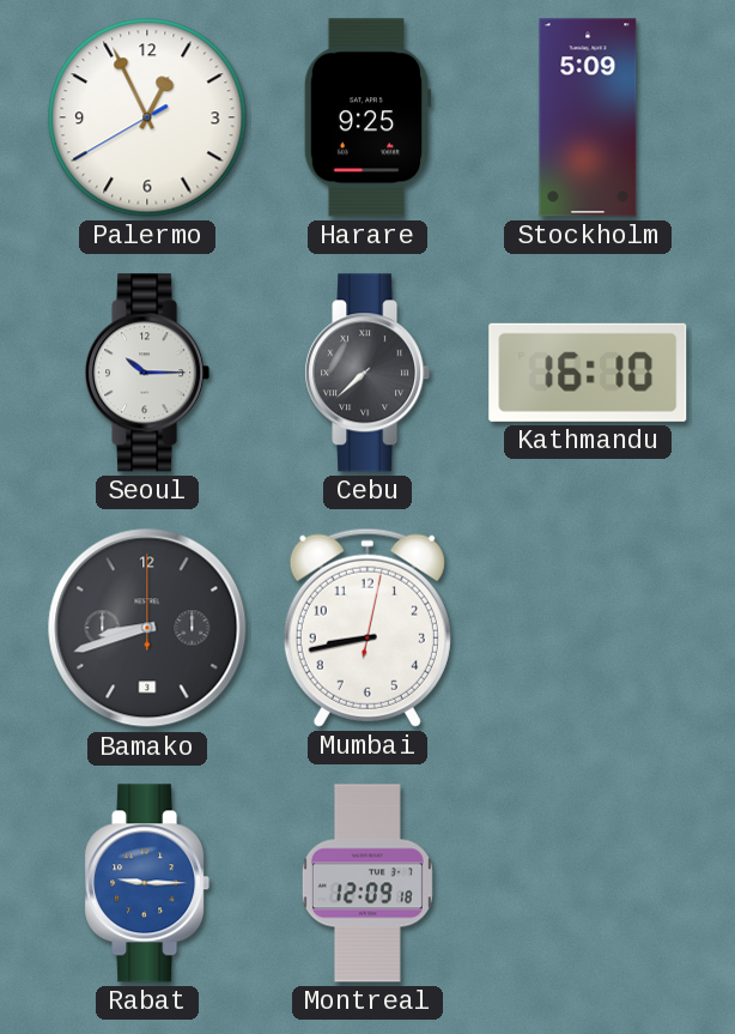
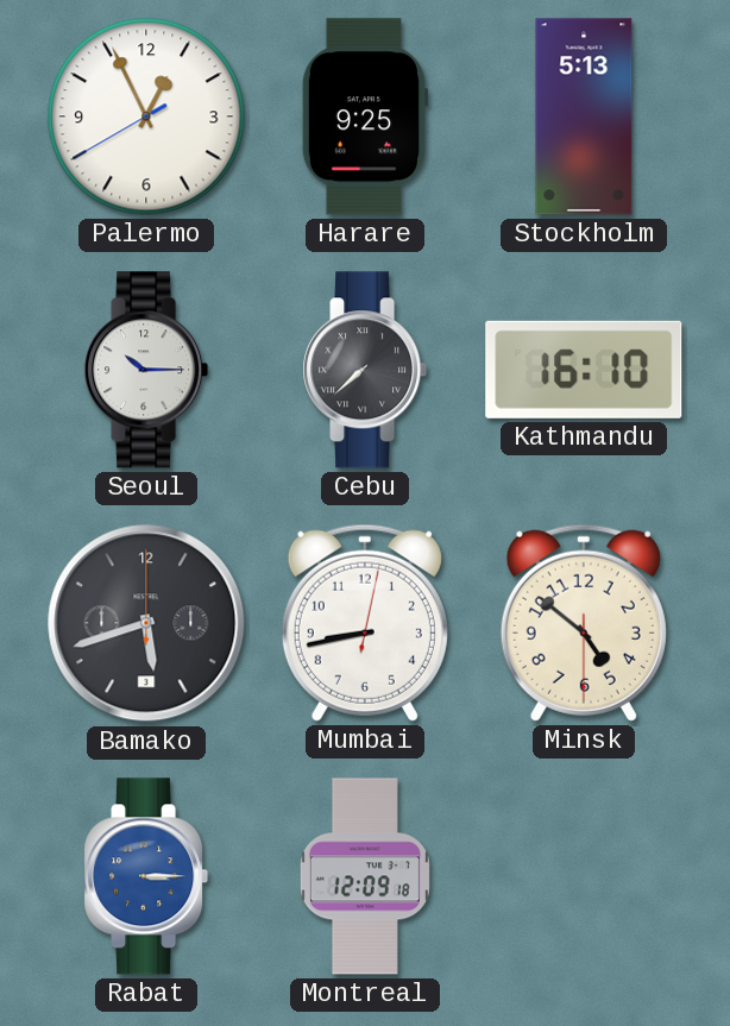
Stockholm: 5:09 -> 5:13
Bamako: 8:42 -> 5:42
Minsk: none -> 4:51
Rabat: 9:15 -> 3:15
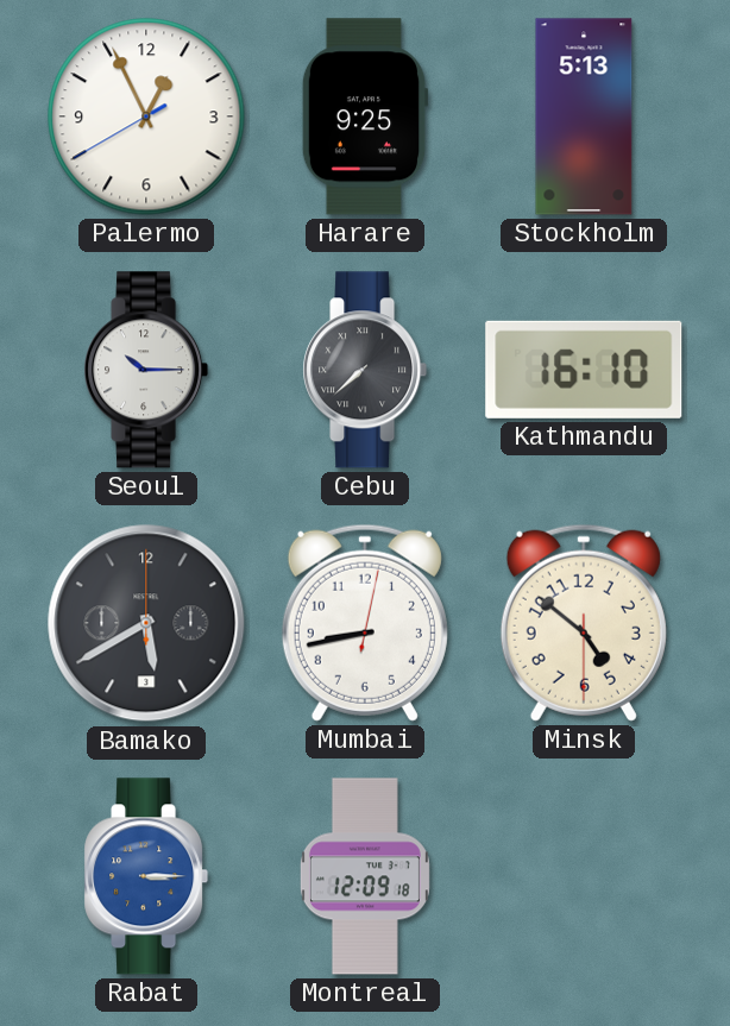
Bamako: 5:42 -> 5:40
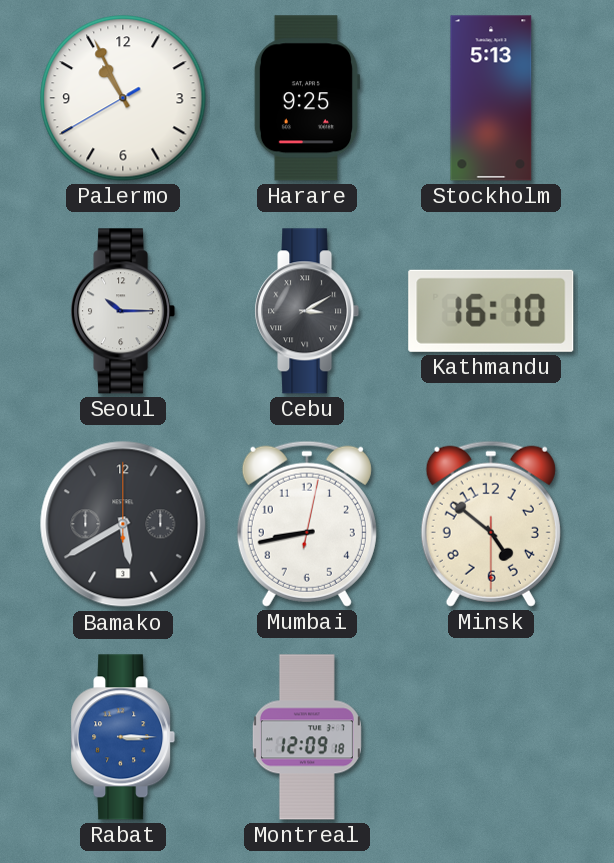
Palermo: 12:55 -> 10:55
Cebu: 7:38 -> 3:10
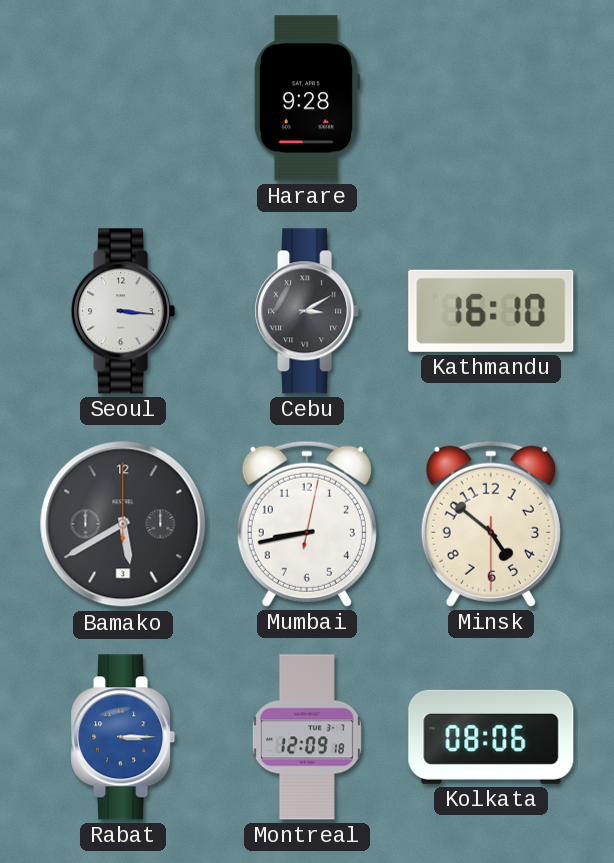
Palermo: 10:55 -> none
Harare: 9:25 -> 9:28
Stockholm: 5:13 -> none
Seoul: 10:15 -> 3:16
Kolkata: none -> 08:06
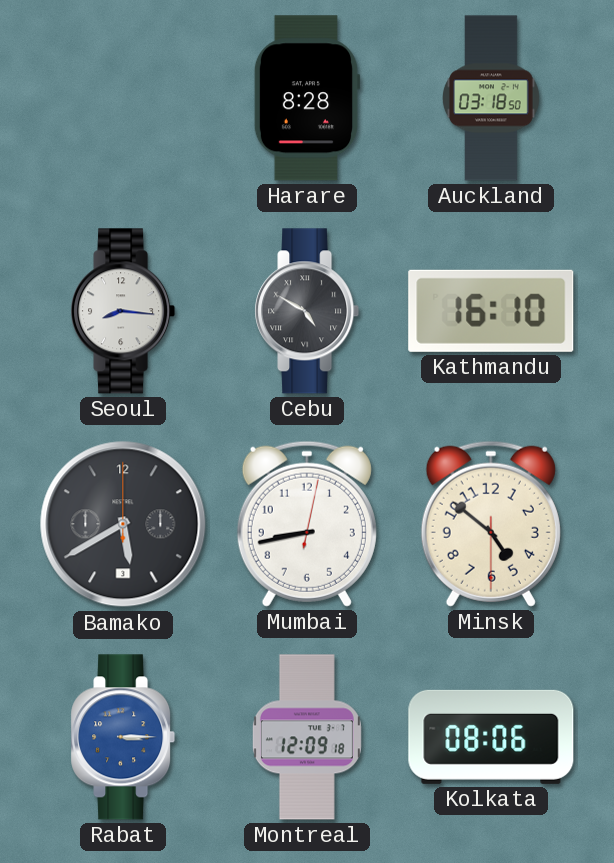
Harare: 9:28 -> 8:28
Auckland: none -> 03:18
Seoul: 3:16 -> 8:16
Cebu: 3:10 -> 4:50
